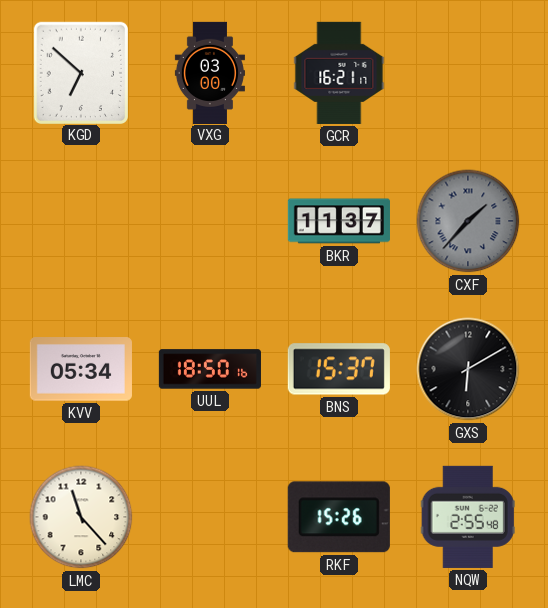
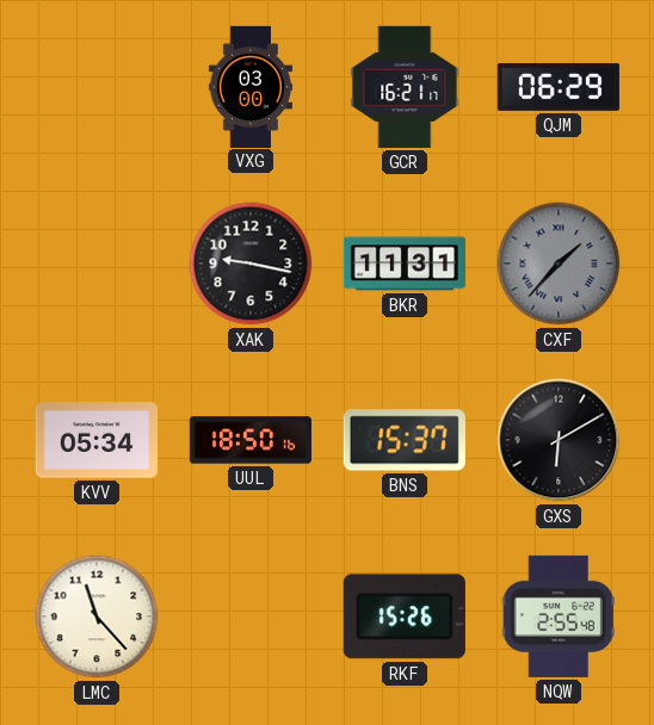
KGD: 6:52 -> none
QJM: none -> 06:29
XAK: none -> 9:17
BKR: 11:37 -> 11:31
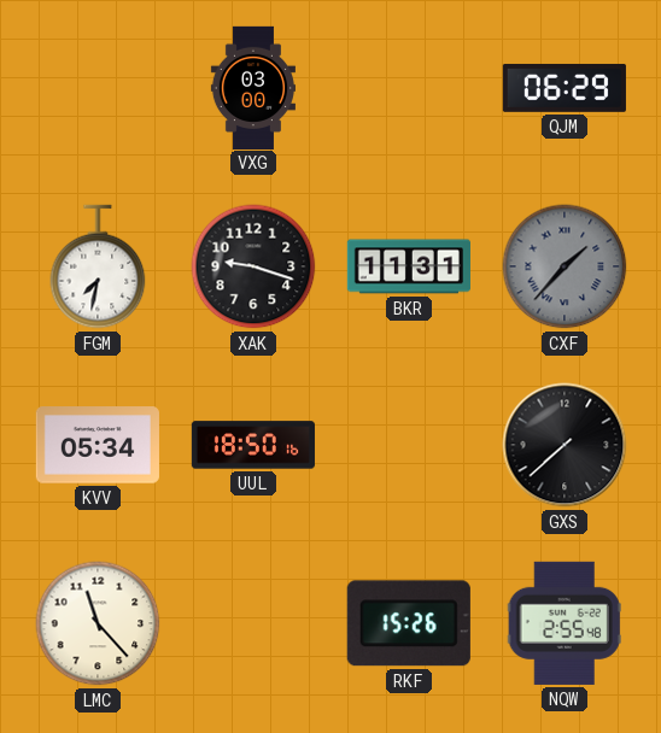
GCR: 16:21 -> none
FGM: none -> 7:32
XAK: 9:17 -> 9:18
BNS: 15:37 -> none
GXS: 6:10 -> 7:38
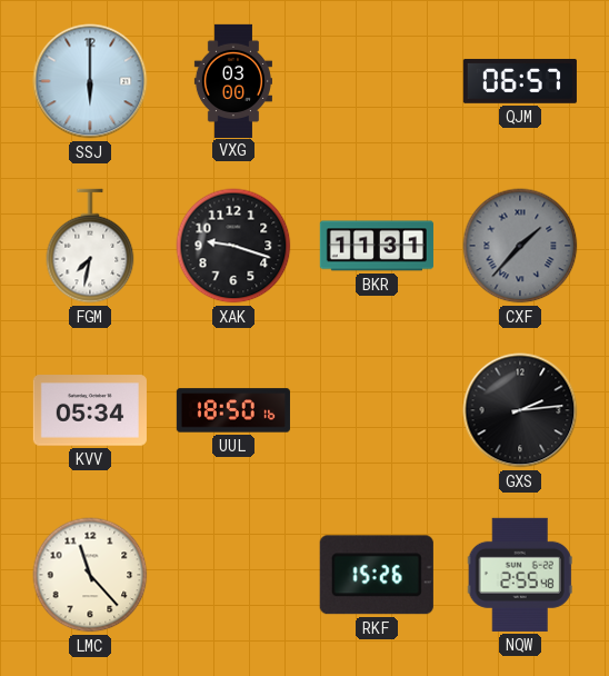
SSJ: none -> 6:00
QJM: 06:29 -> 06:57
GXS: 7:38 -> 2:14
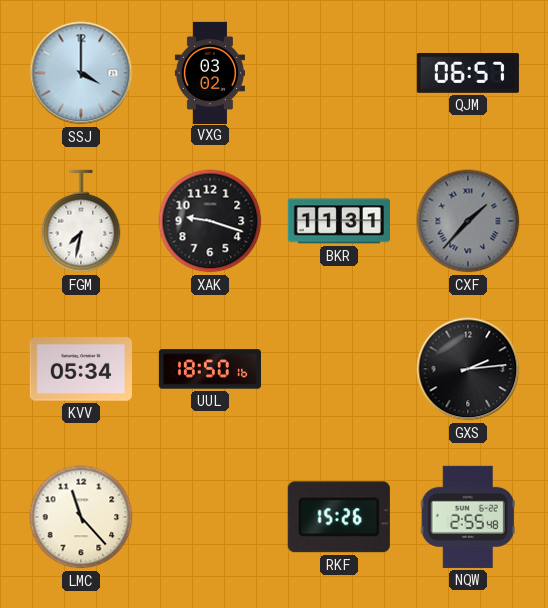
SSJ: 6:00 -> 4:00
VXG: 03:00 -> 03:02
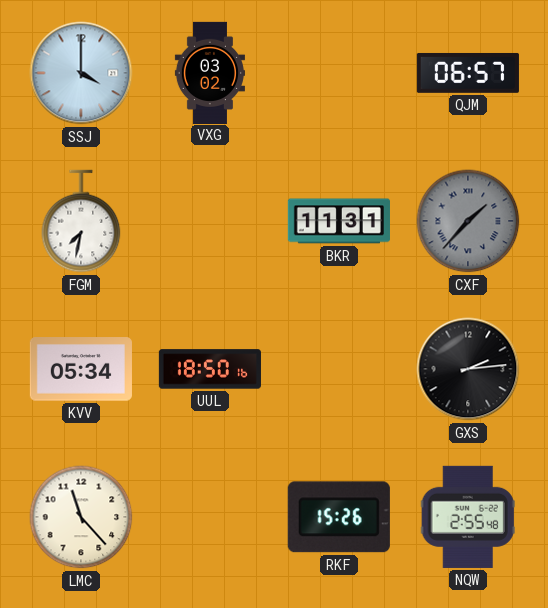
XAK: 9:18 -> none
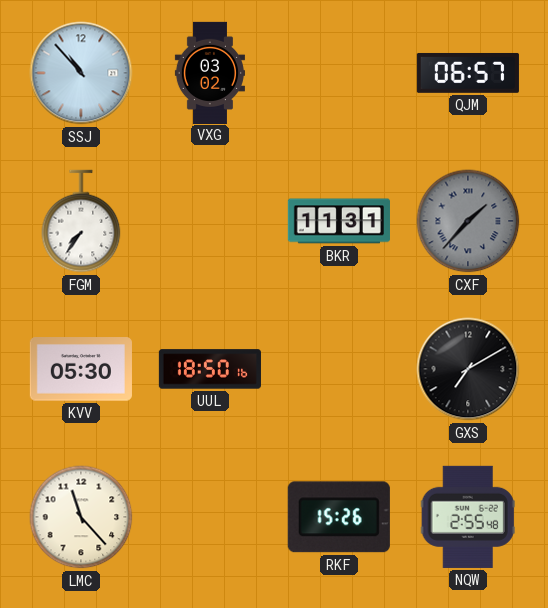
SSJ: 4:00 -> 10:53
FGM: 7:32 -> 7:36
KVV: 05:34 -> 05:30
GXS: 2:14 -> 7:10
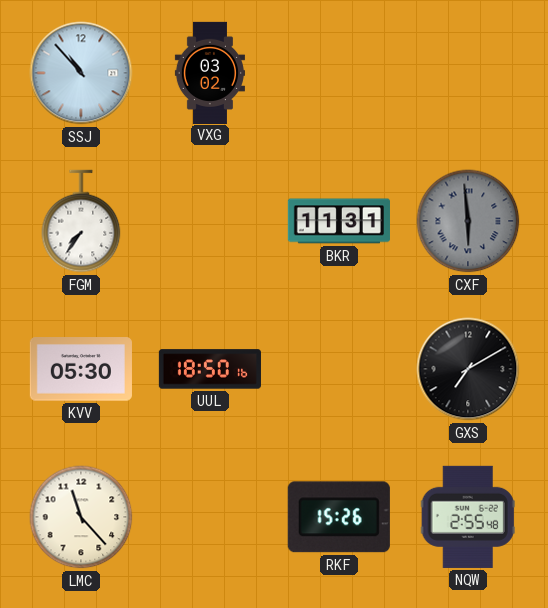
QJM: 06:57 -> none
CXF: 1:37 -> 5:59
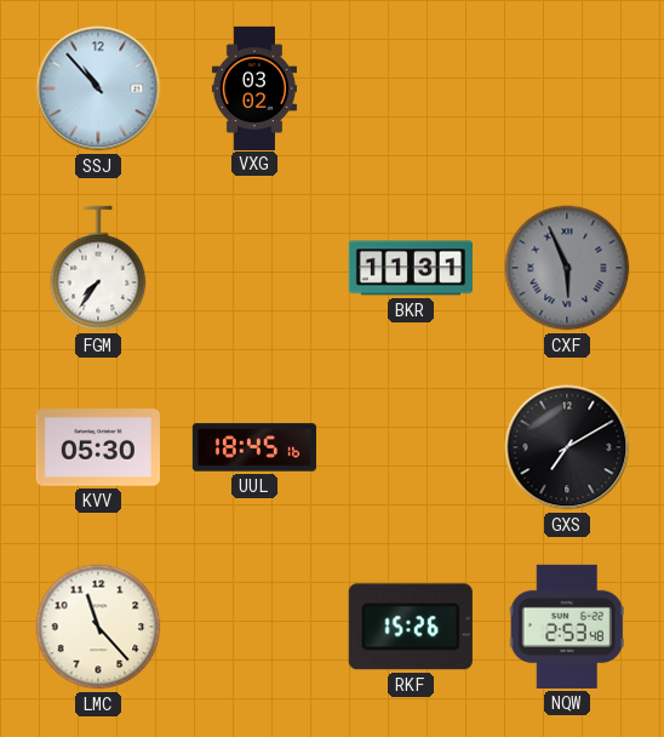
CXF: 5:59 -> 5:56
UUL: 18:50 -> 18:45
NQW: 2:55 -> 2:53
